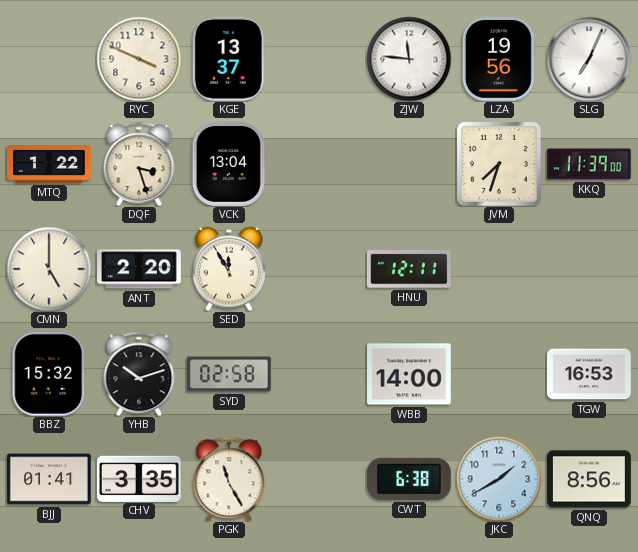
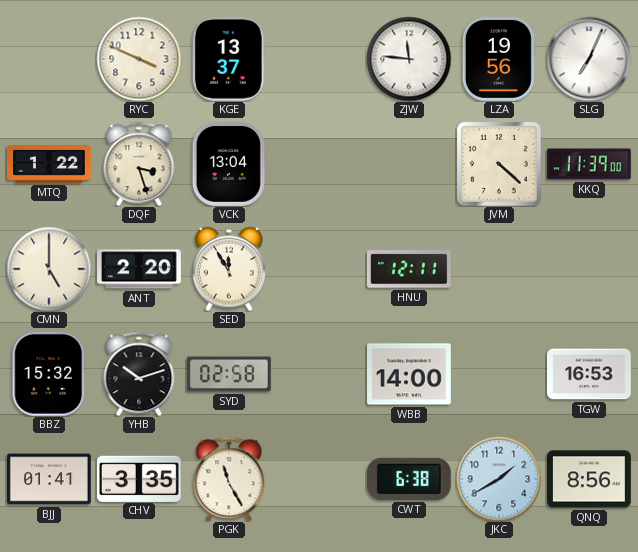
JVM: 7:33 -> 4:22
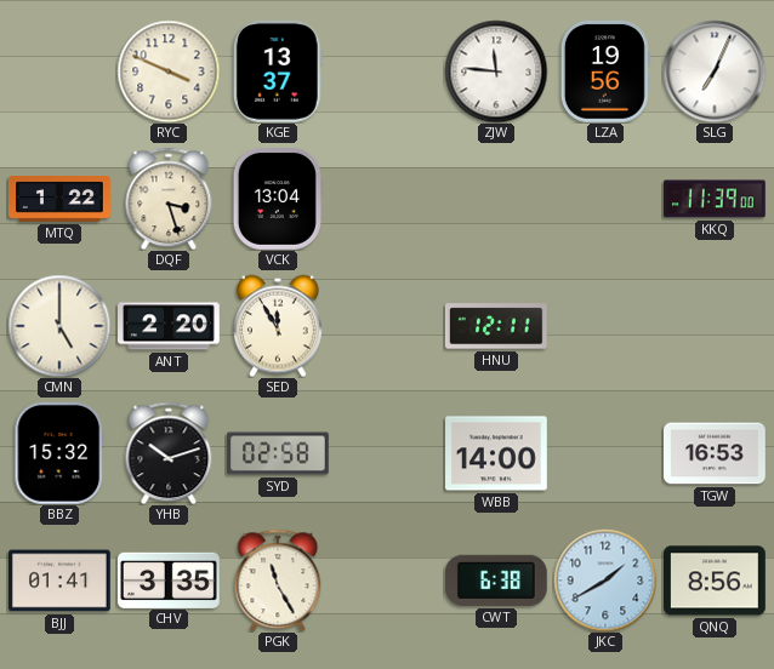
JVM: 4:22 -> none
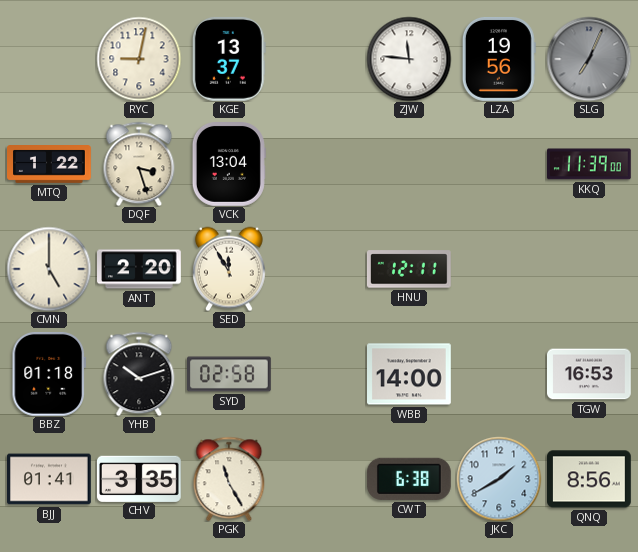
RYC: 3:49 -> 9:02
SLG dial: white -> grey
BBZ: 15:32 -> 01:18
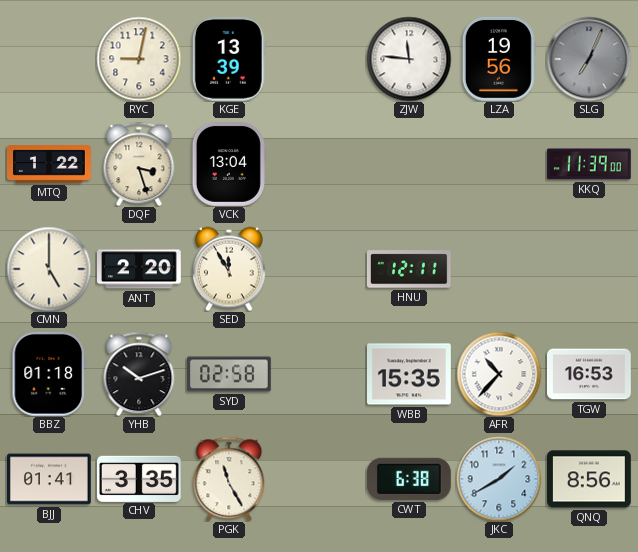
KGE: 13:37 -> 13:39
WBB: 14:00 -> 15:35
AFR: none -> 10:37
